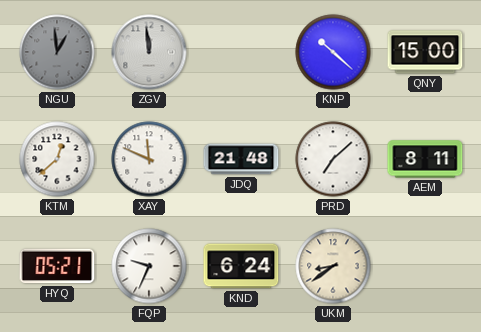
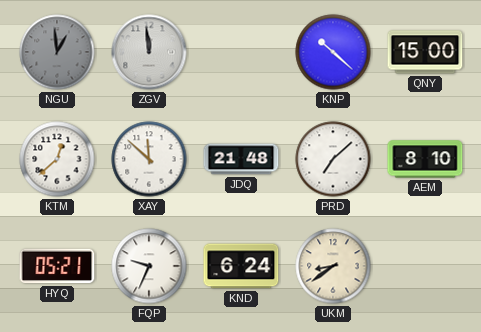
XAY: 11:49 -> 11:52
AEM: 8:11 -> 8:10
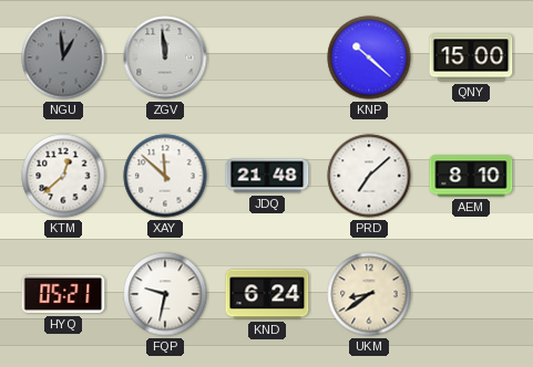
FQP: 9:34 -> 9:32
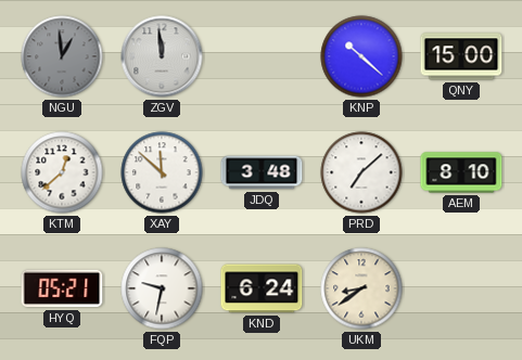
JDQ: 21:48 -> 3:48
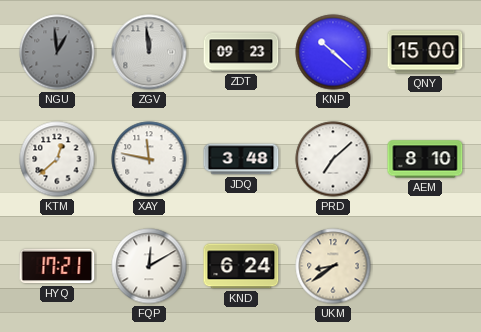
ZDT: none -> 09:23
XAY: 11:52 -> 11:47
HYQ: 05:21 -> 17:21
FQP: 9:32 -> 12:10
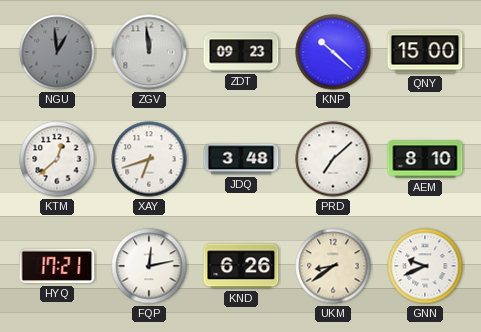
XAY: 11:47 -> 6:42
FQP: 12:10 -> 12:13
KND: 6:24 -> 6:26
GNN: none -> 9:41
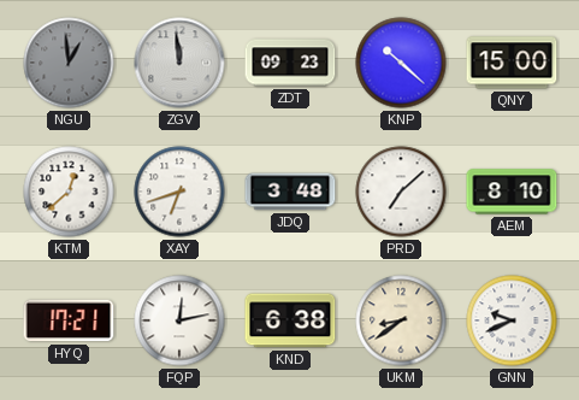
KND: 6:26 -> 6:38
